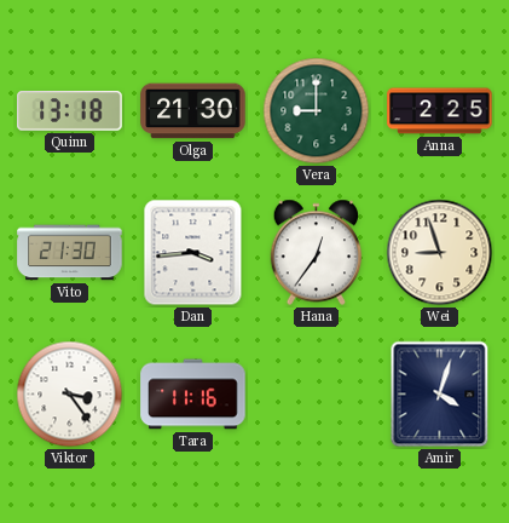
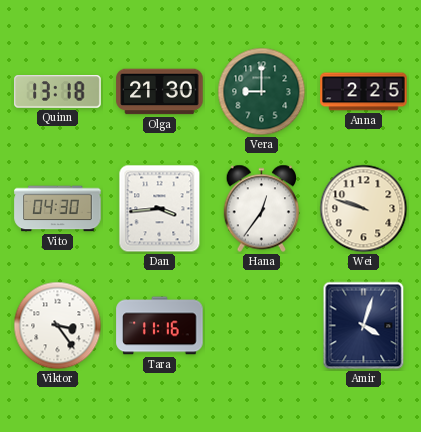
Vito: 21:30 -> 04:30
Wei: 8:57 -> 9:48
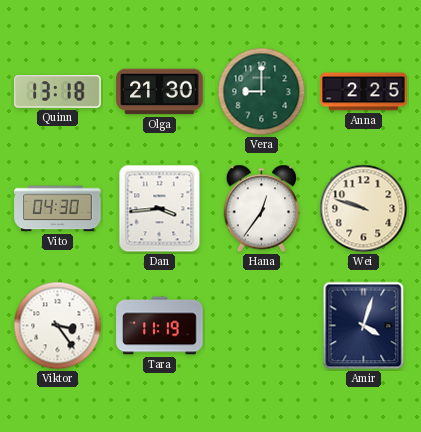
Tara: 11:16 -> 11:19
